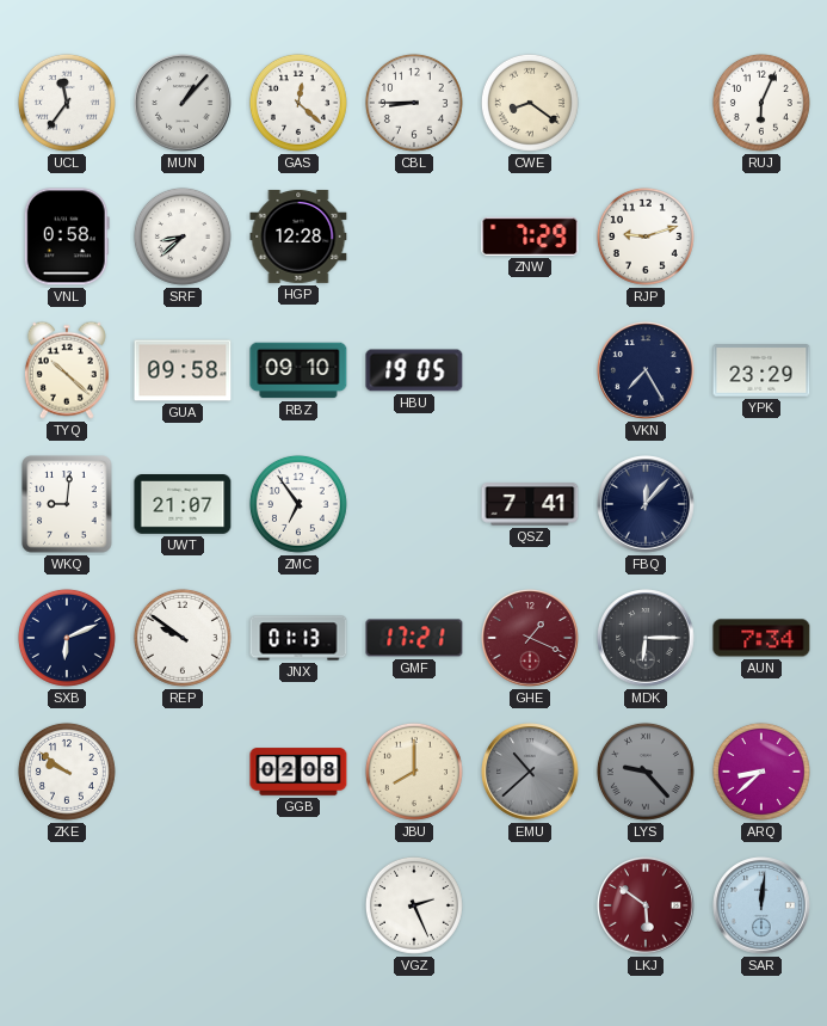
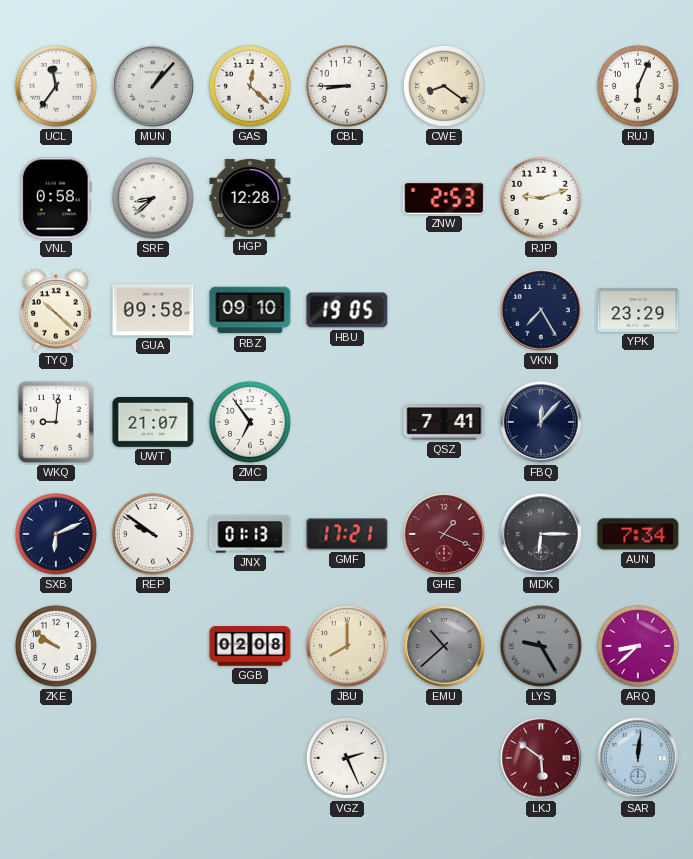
ZNW: 7:29 -> 2:53
LYS: 9:23 -> 9:25
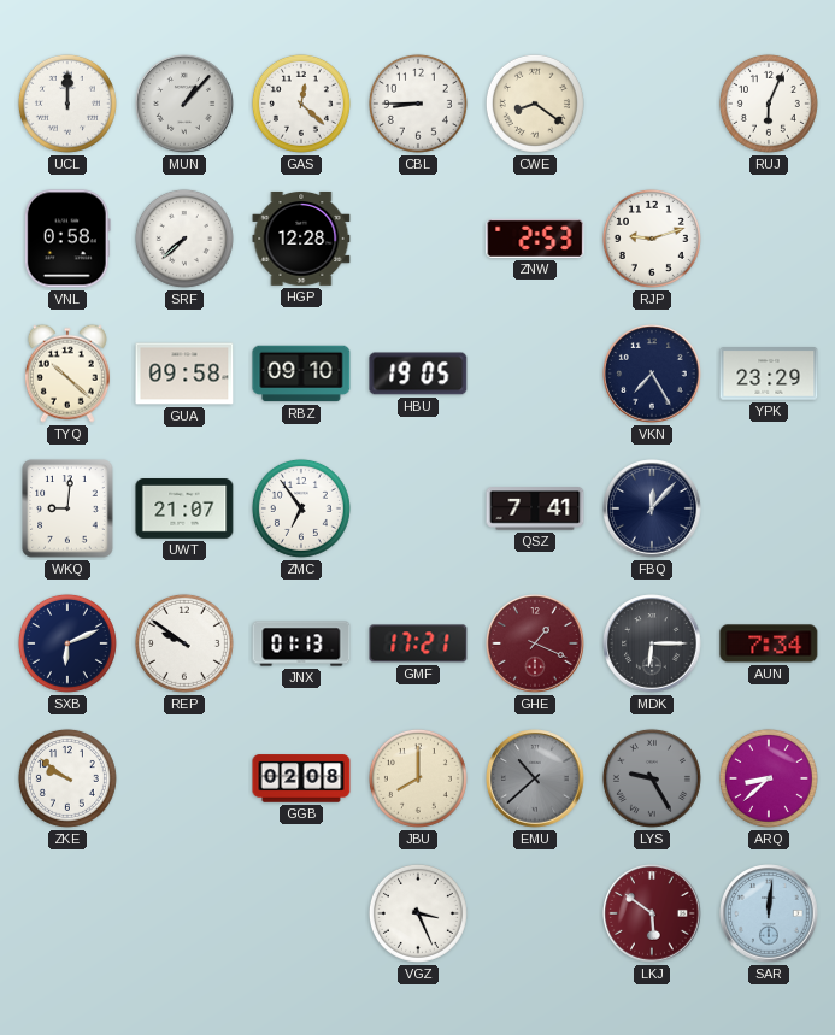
UCL: 11:36 -> 12:00
SRF: 8:38 -> 7:38
VGZ: 2:26 -> 3:26
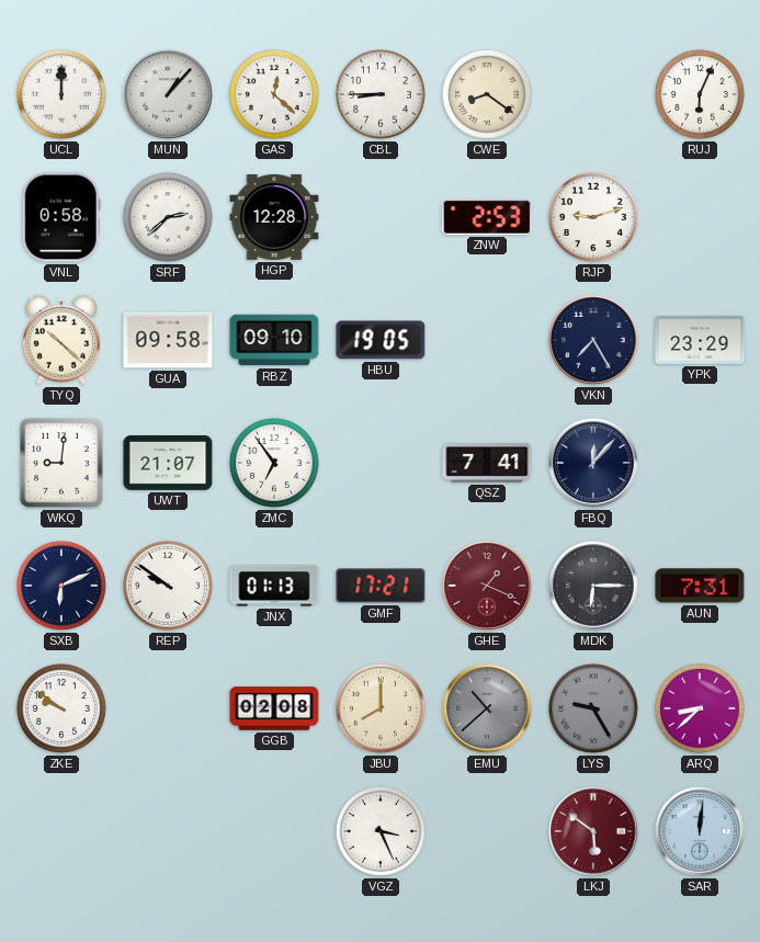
SRF: 7:38 -> 2:38
AUN: 7:34 -> 7:31
